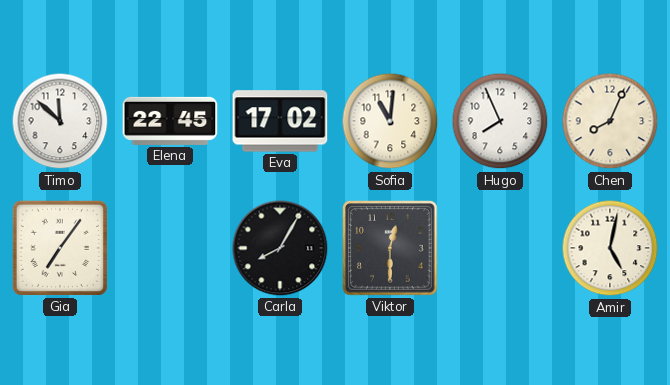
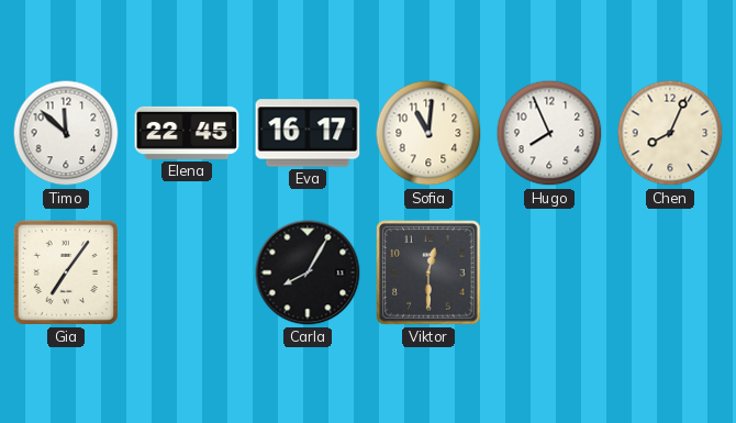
Eva: 17:02 -> 16:17
Amir: 5:02 -> none
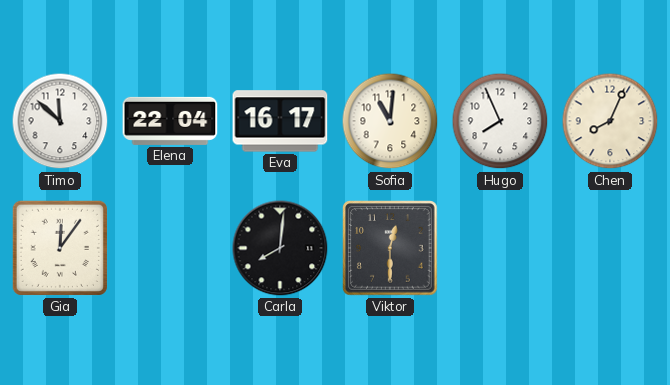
Elena: 22:45 -> 22:04
Gia: 7:06 -> 12:06
Carla: 8:05 -> 8:01
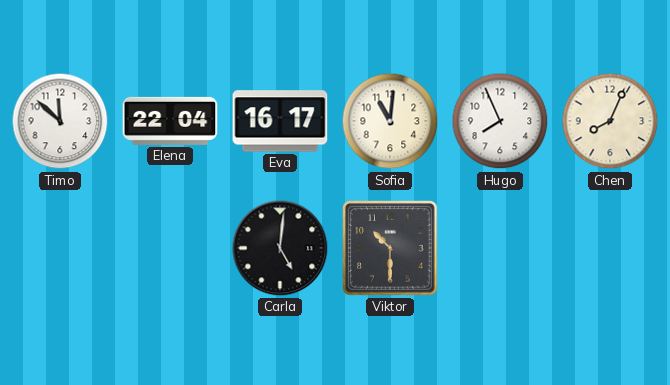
Gia: 12:06 -> none
Carla: 8:01 -> 5:01
Viktor: 12:30 -> 10:30
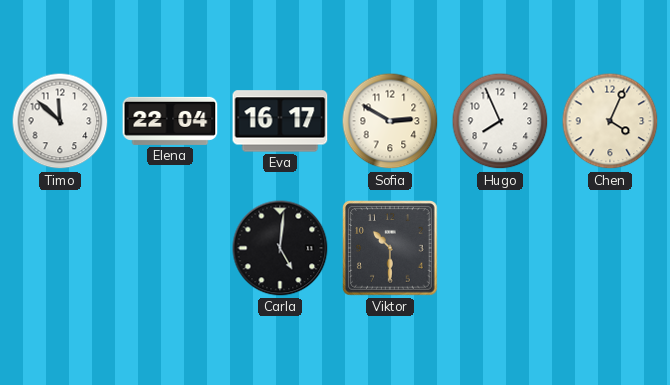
Sofia: 11:01 -> 2:50
Chen: 8:04 -> 4:04
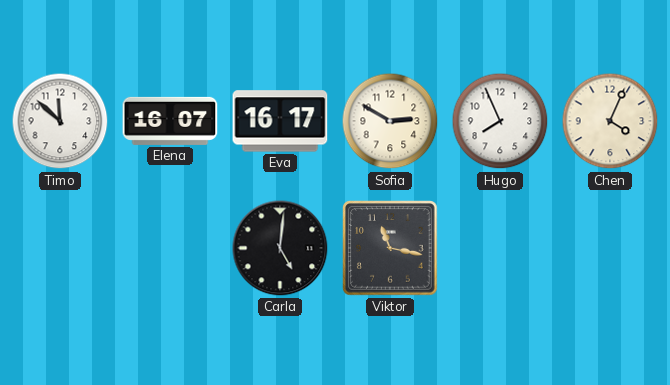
Elena: 22:04 -> 16:07
Viktor: 10:30 -> 11:17
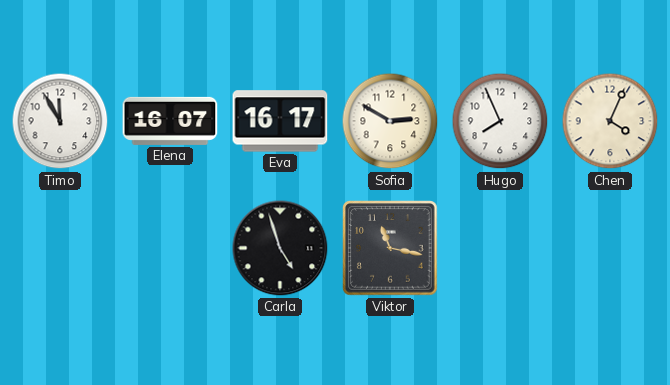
Timo: 11:52 -> 11:55
Carla: 5:01 -> 4:57
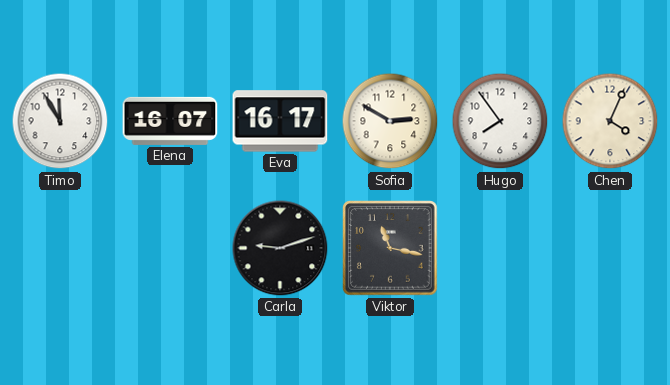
Hugo: 7:56 -> 7:54
Carla: 4:57 -> 9:12
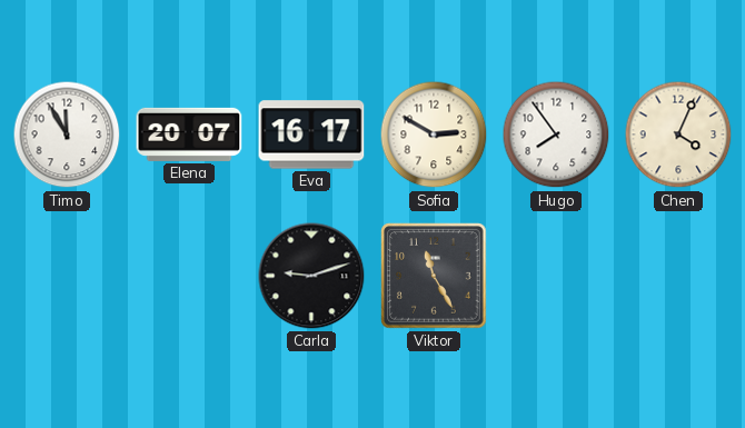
Elena: 16:07 -> 20:07
Viktor: 11:17 -> 11:25
